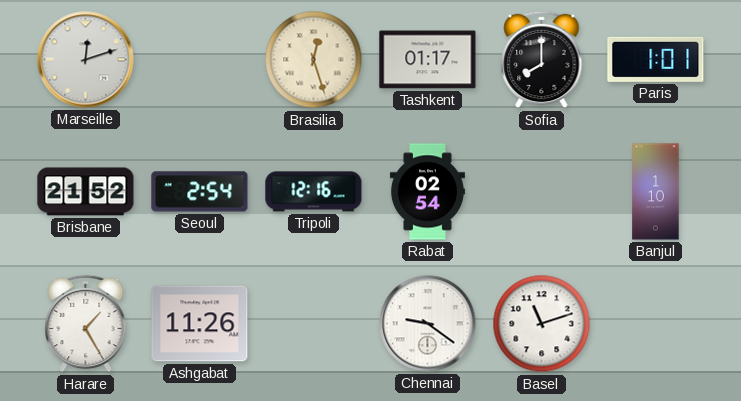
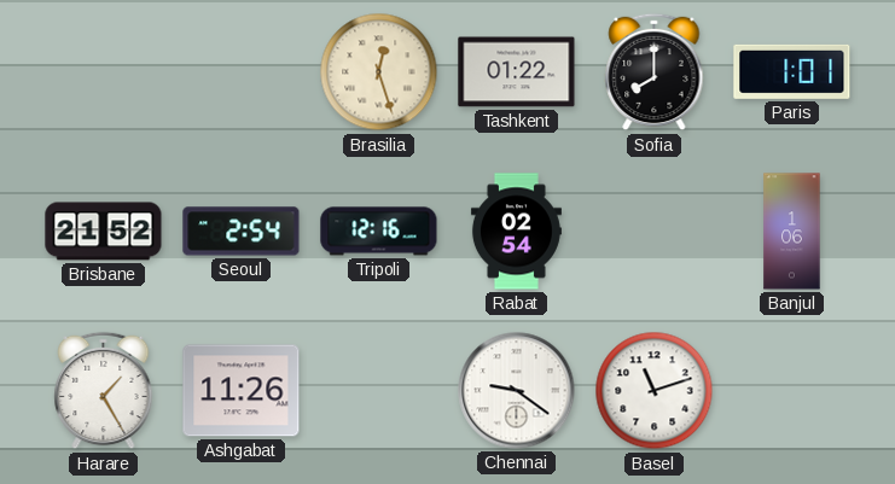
Marseille: 12:12 -> none
Tashkent: 01:17 -> 01:22
Banjul: 1:10 -> 1:06
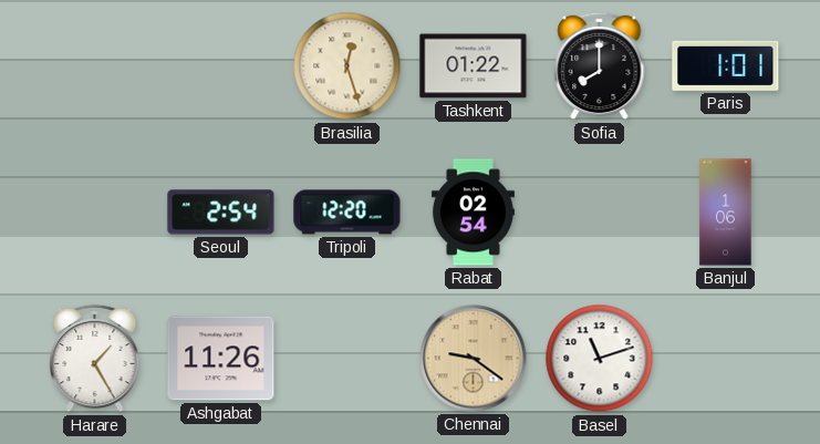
Brisbane: 21:52 -> none
Tripoli: 12:16 -> 12:20
Chennai dial: white -> champagne
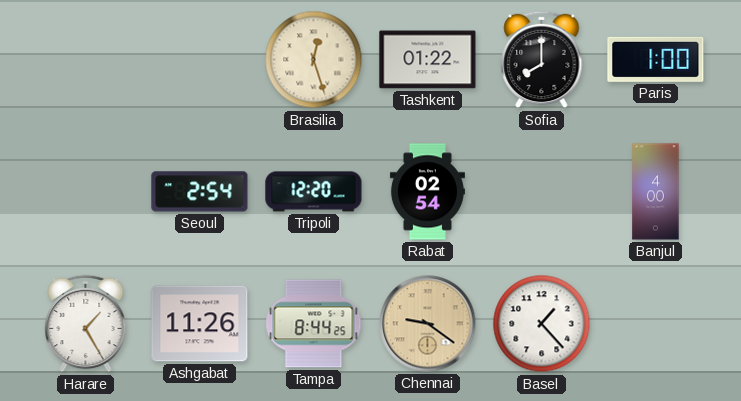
Paris: 1:01 -> 1:00
Banjul: 1:06 -> 4:00
Tampa: none -> 8:44
Basel: 11:12 -> 1:23
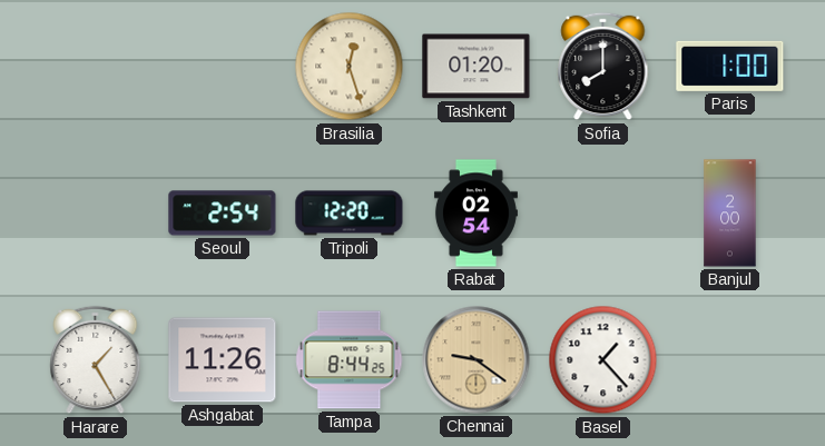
Tashkent: 01:22 -> 01:20
Banjul: 4:00 -> 2:00
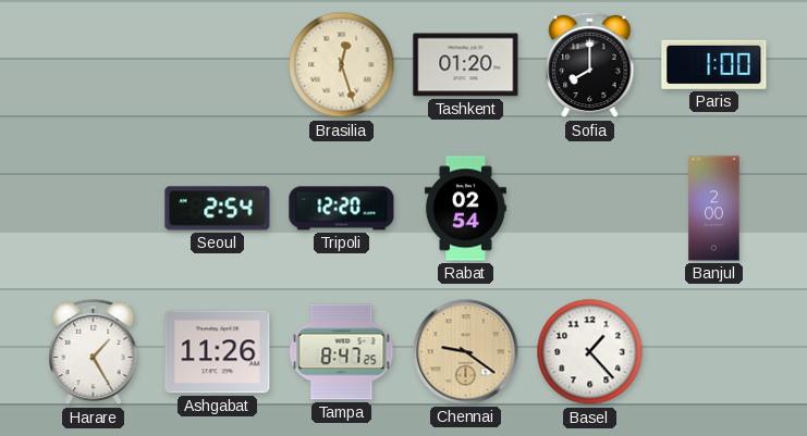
Tampa: 8:44 -> 8:47
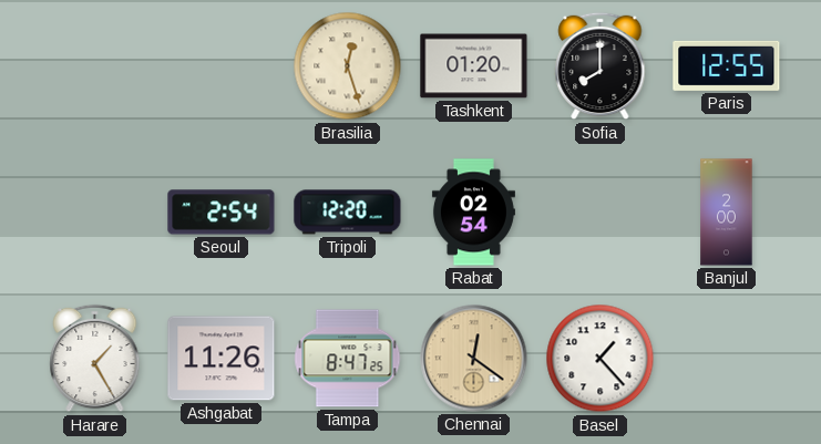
Paris: 1:00 -> 12:55
Chennai: 9:21 -> 12:21
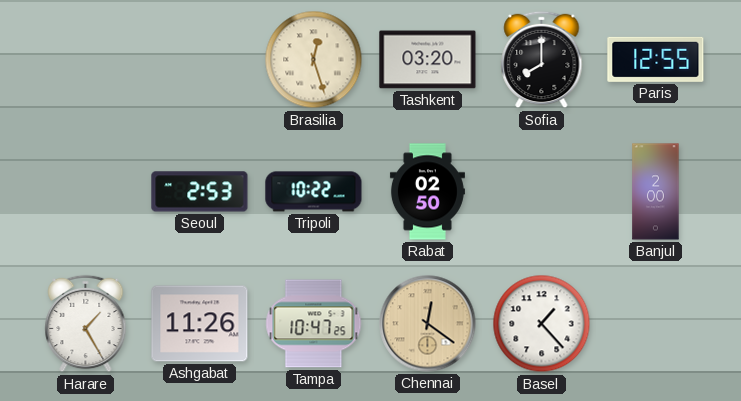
Tashkent: 01:20 -> 03:20
Seoul: 2:54 -> 2:53
Tripoli: 12:20 -> 10:22
Rabat: 02:54 -> 02:50
Tampa: 8:47 -> 10:47
